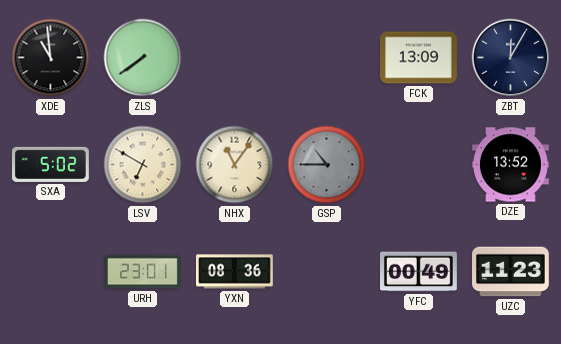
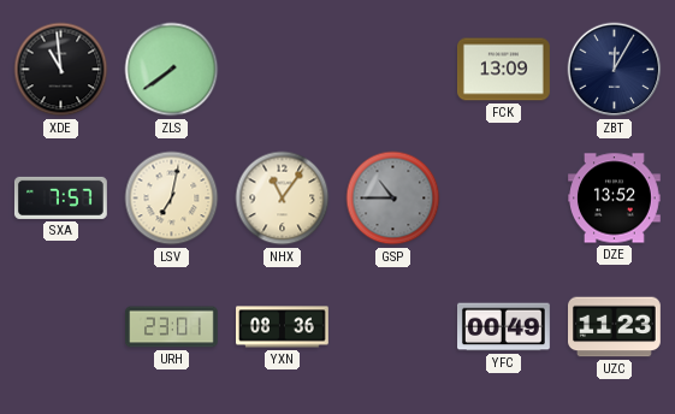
SXA: 5:02 -> 7:57
LSV: 6:50 -> 7:02
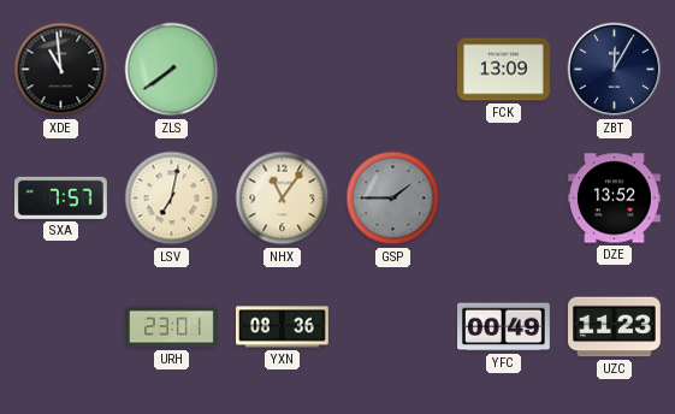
GSP: 10:45 -> 1:45
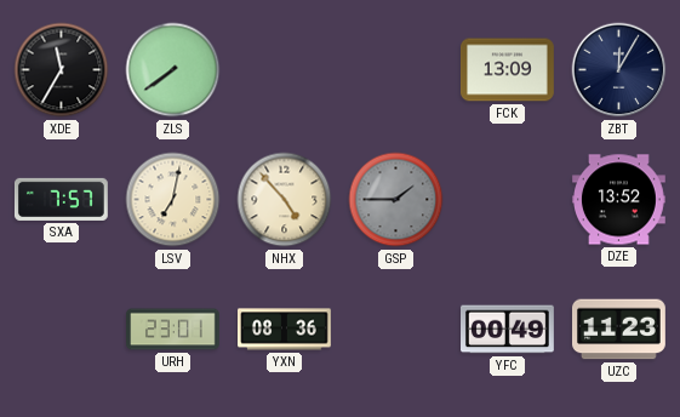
XDE: 10:59 -> 11:35
NHX: 11:06 -> 4:53
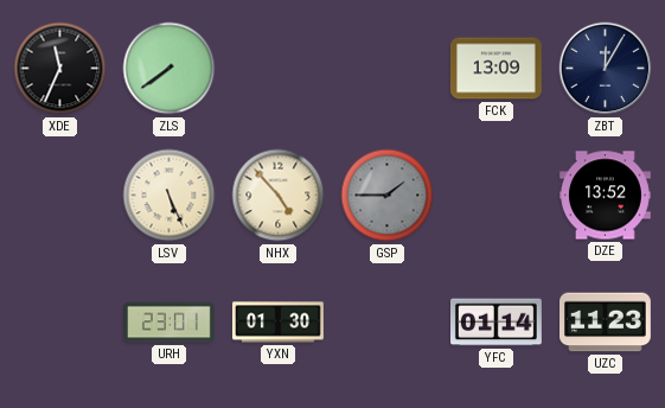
XDE: 11:35 -> 11:34
SXA: 7:57 -> none
LSV: 7:02 -> 5:26
YXN: 08:36 -> 01:30
YFC: 00:49 -> 01:14
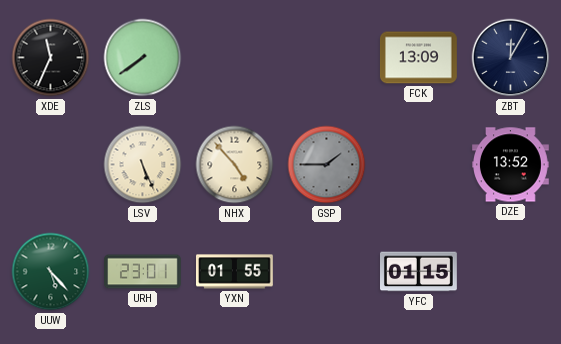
UUW: none -> 5:23
YXN: 01:30 -> 01:55
YFC: 01:14 -> 01:15
UZC: 11:23 -> none
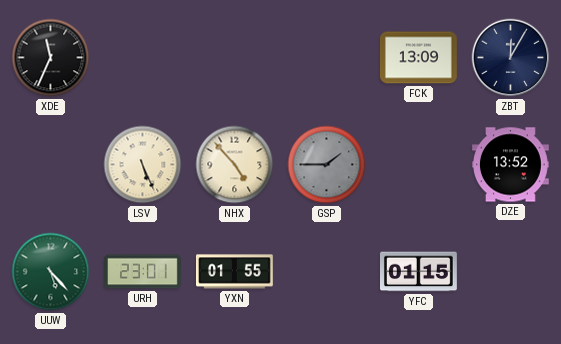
ZLS: 7:39 -> none
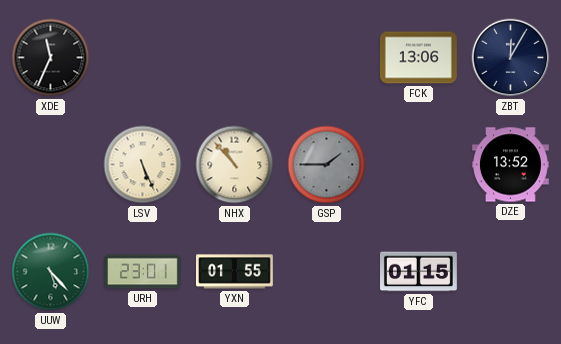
FCK: 13:09 -> 13:06
NHX: 4:53 -> 10:53
